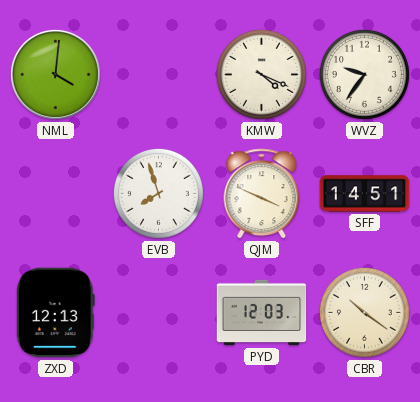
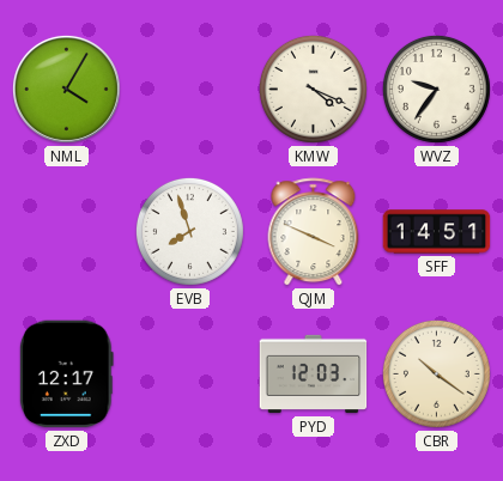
NML: 4:01 -> 4:05
ZXD: 12:13 -> 12:17
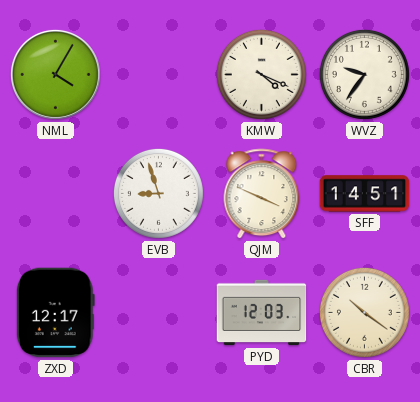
EVB: 7:57 -> 8:57
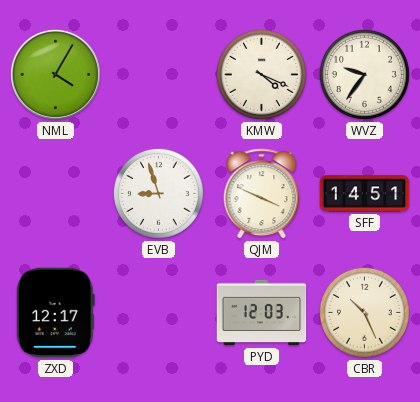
CBR: 10:21 -> 10:26
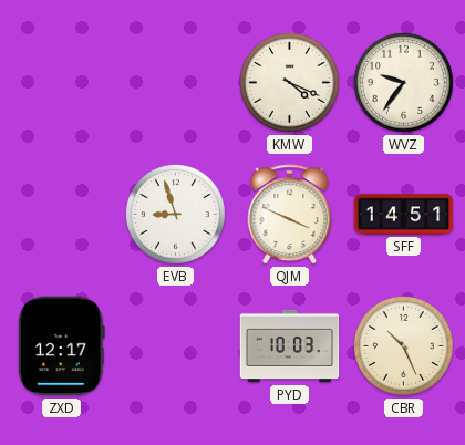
NML: 4:05 -> none
PYD: 12:03 -> 10:03
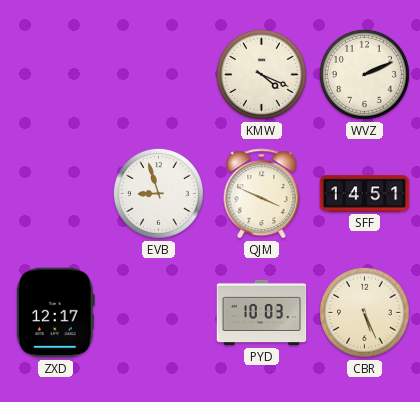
WVZ: 9:36 -> 2:11
CBR: 10:26 -> 5:26
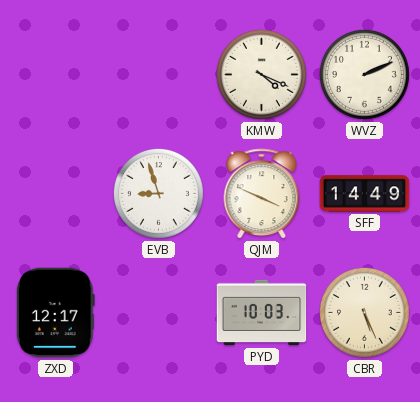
SFF: 14:51 -> 14:49
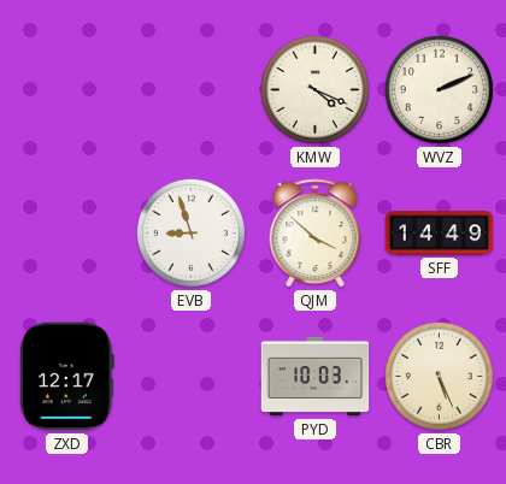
QJM: 3:49 -> 3:52
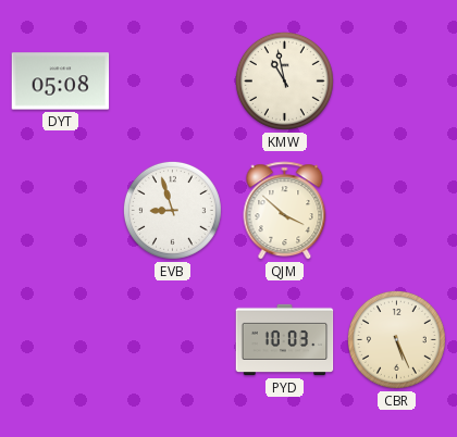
DYT: none -> 05:08
KMW: 4:19 -> 10:58
WVZ: 2:11 -> none
SFF: 14:49 -> none
ZXD: 12:17 -> none
